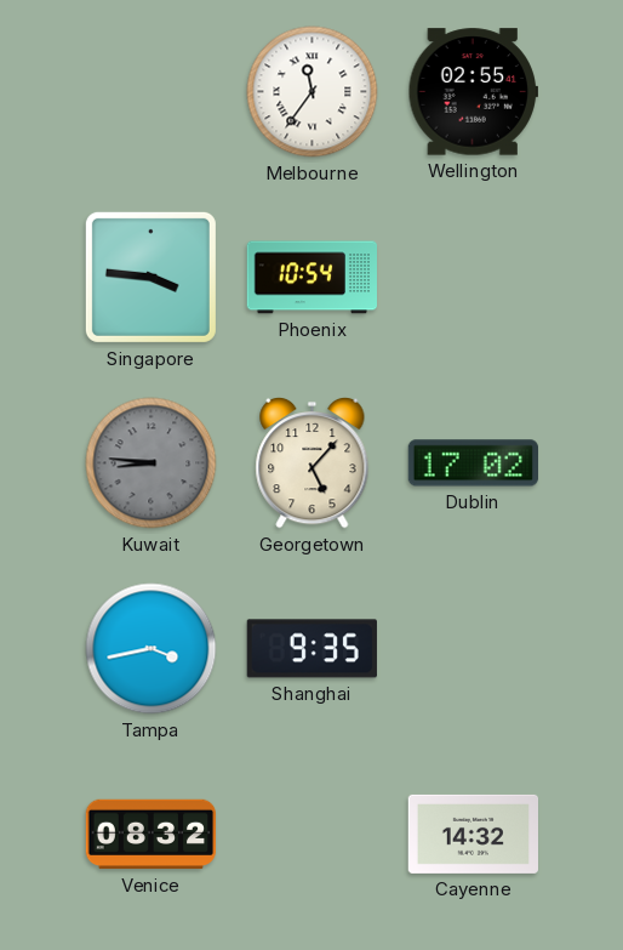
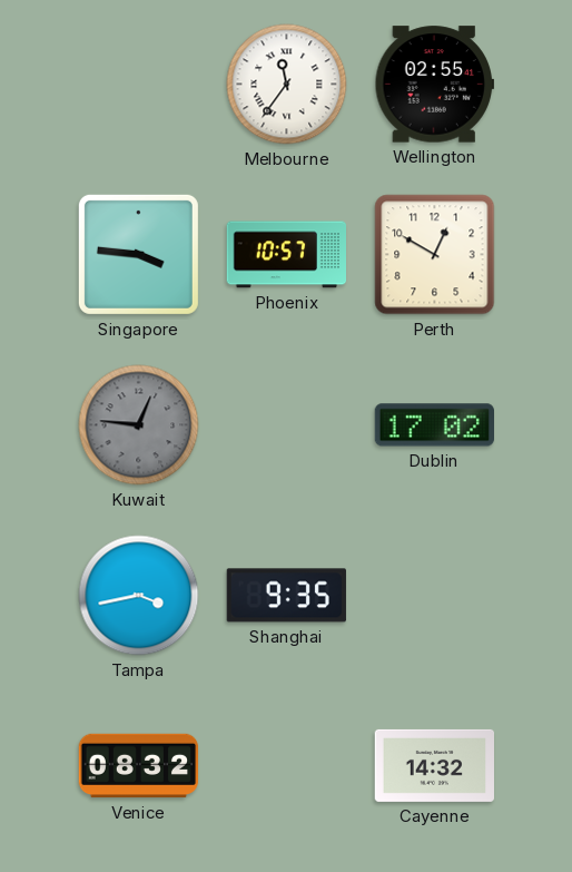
Phoenix: 10:54 -> 10:57
Perth: none -> 12:50
Kuwait: 8:46 -> 12:46
Georgetown: 5:07 -> none
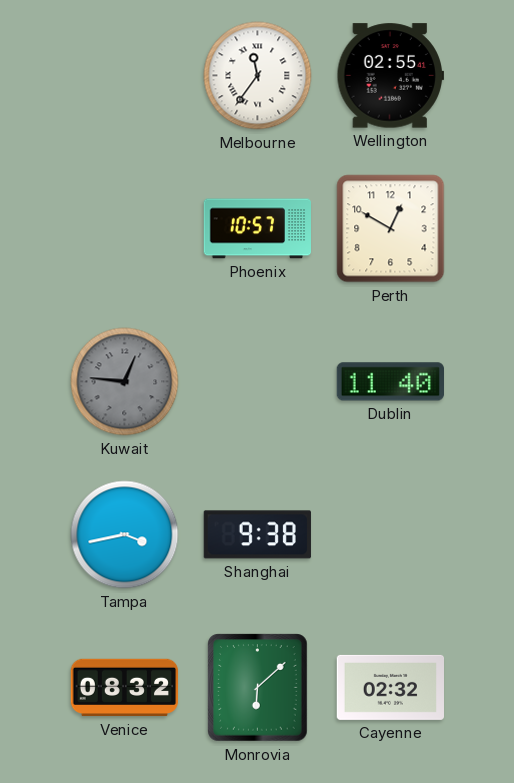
Singapore: 3:46 -> none
Dublin: 17:02 -> 11:40
Shanghai: 9:35 -> 9:38
Monrovia: none -> 6:08
Cayenne: 14:32 -> 02:32
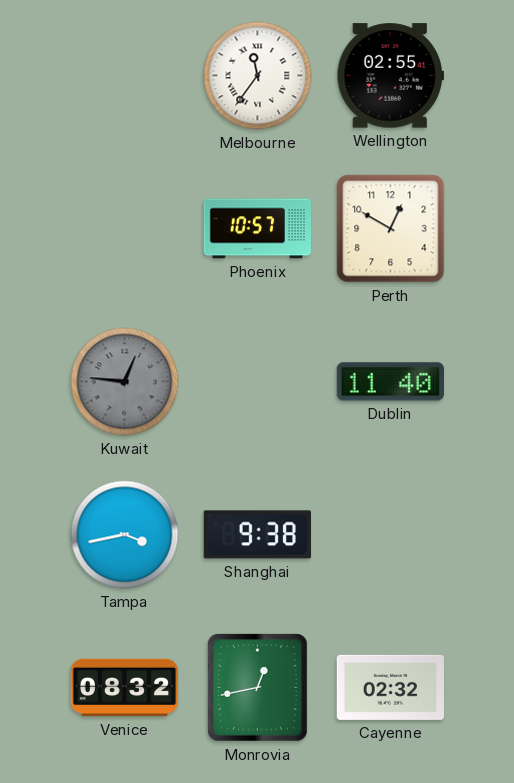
Monrovia: 6:08 -> 12:43
